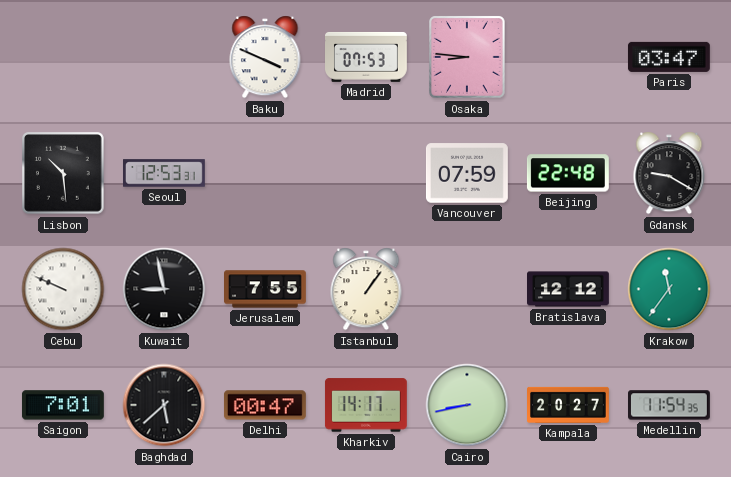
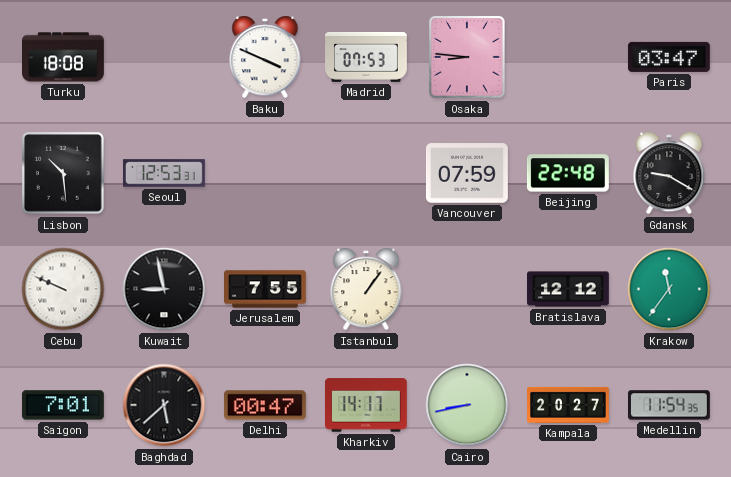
Turku: none -> 18:08
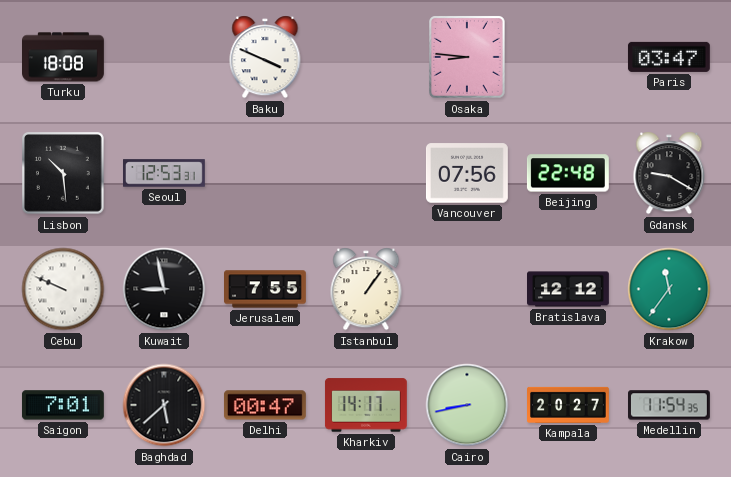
Madrid: 07:53 -> none
Vancouver: 07:59 -> 07:56
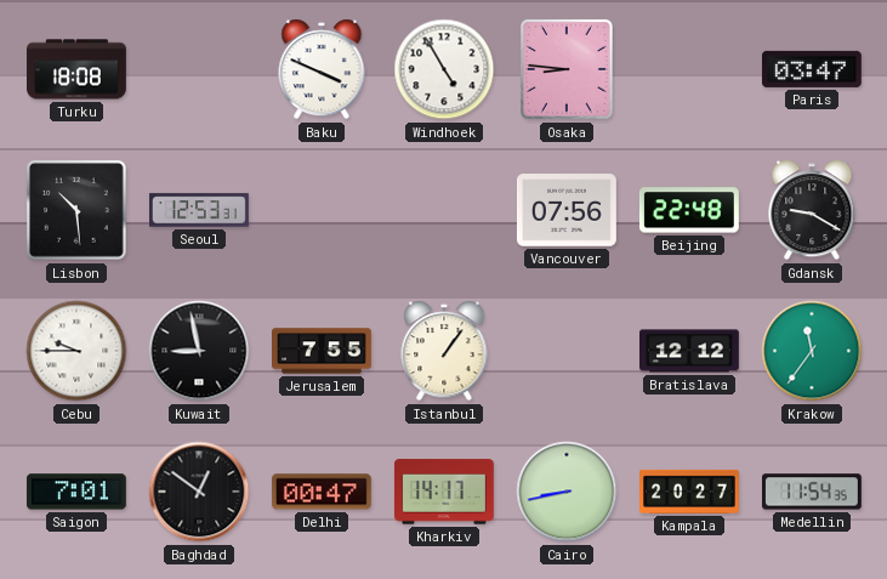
Windhoek: none -> 4:55
Cebu: 9:49 -> 9:45
Baghdad: 5:38 -> 12:51
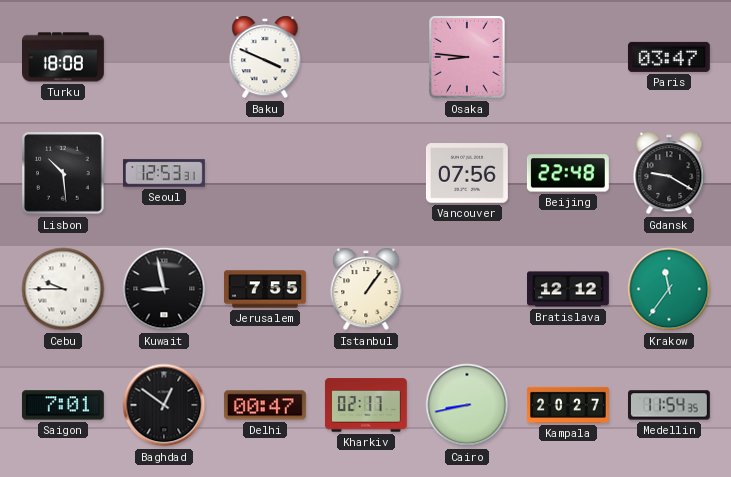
Windhoek: 4:55 -> none
Kharkiv: 14:17 -> 02:17
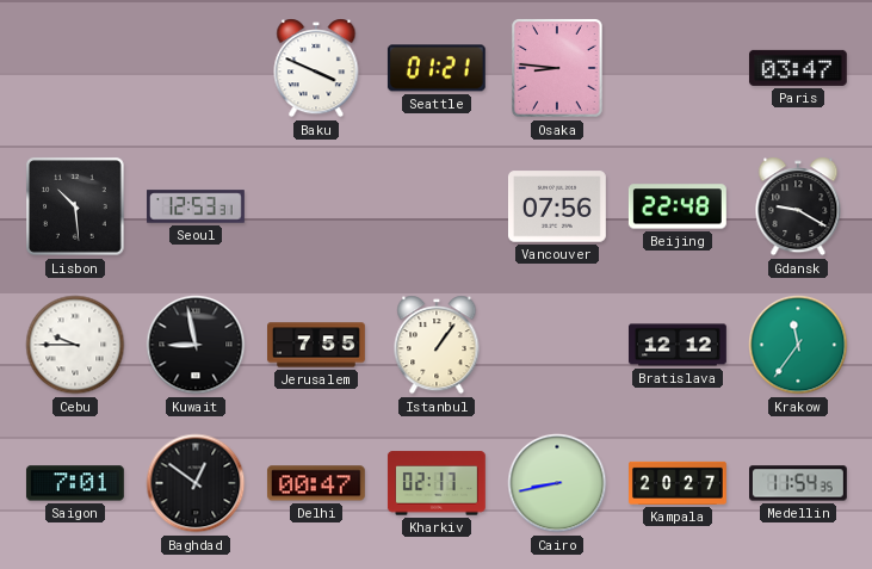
Turku: 18:08 -> none
Seattle: none -> 01:21
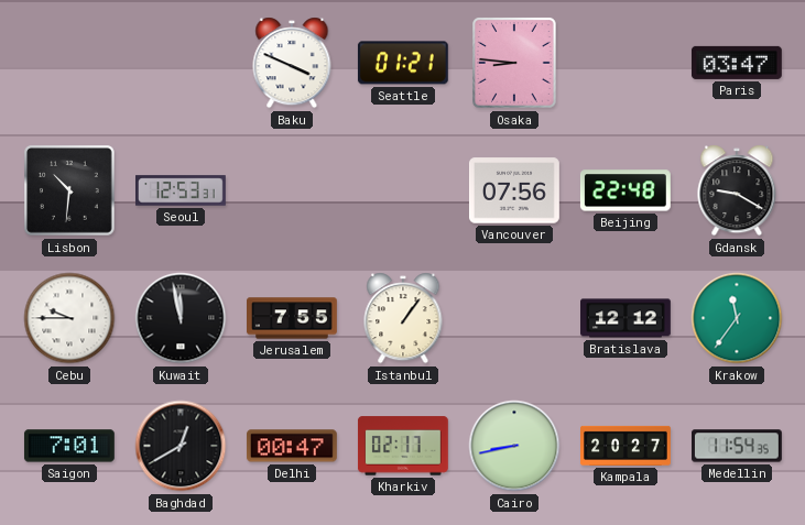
Lisbon: 10:29 -> 10:31
Kuwait: 8:58 -> 11:58
Baghdad: 12:51 -> 12:40
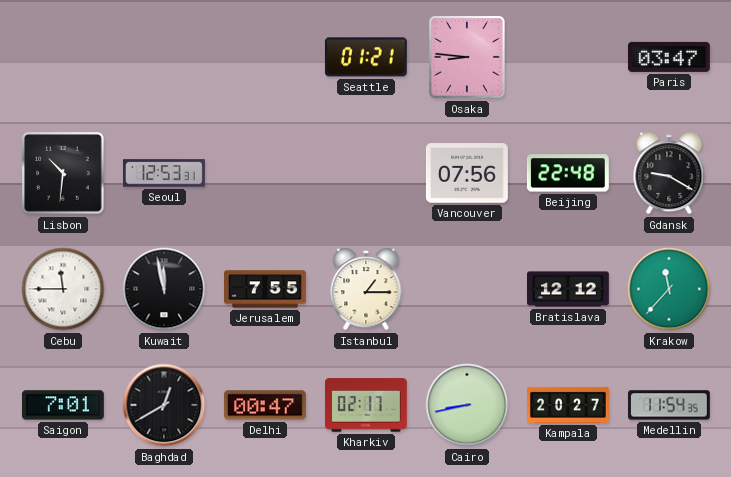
Baku: 3:49 -> none
Cebu: 9:45 -> 11:45
Istanbul: 1:06 -> 1:15
Krakow: 11:36 -> 11:37
